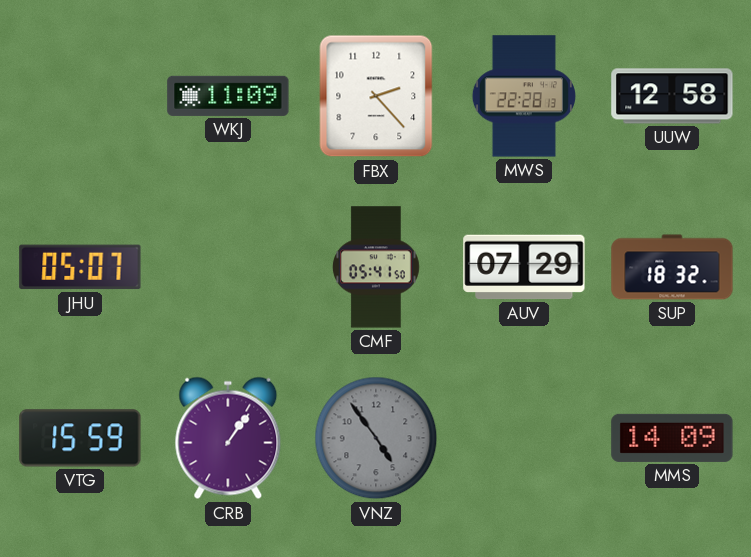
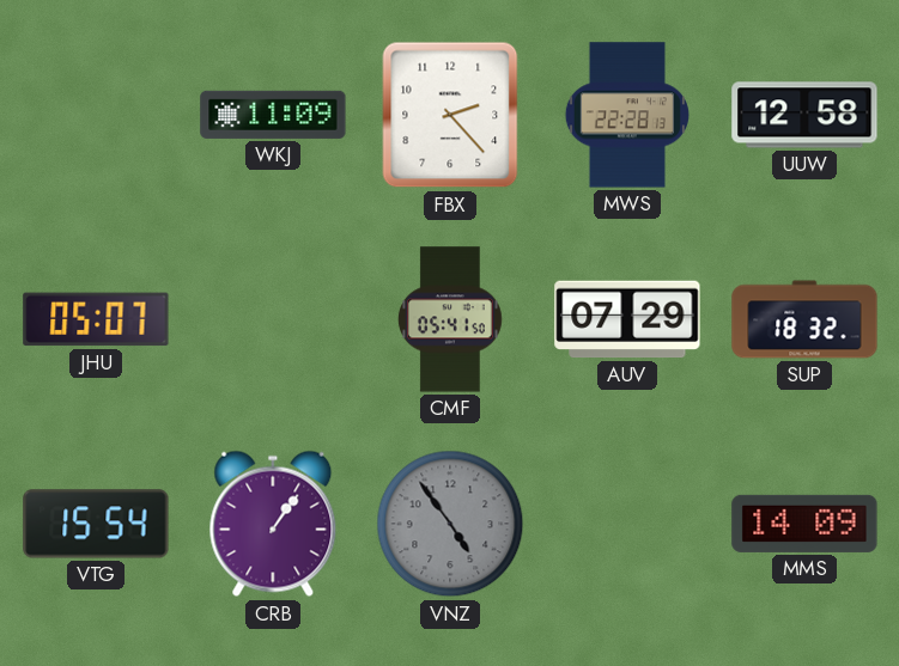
VTG: 15:59 -> 15:54
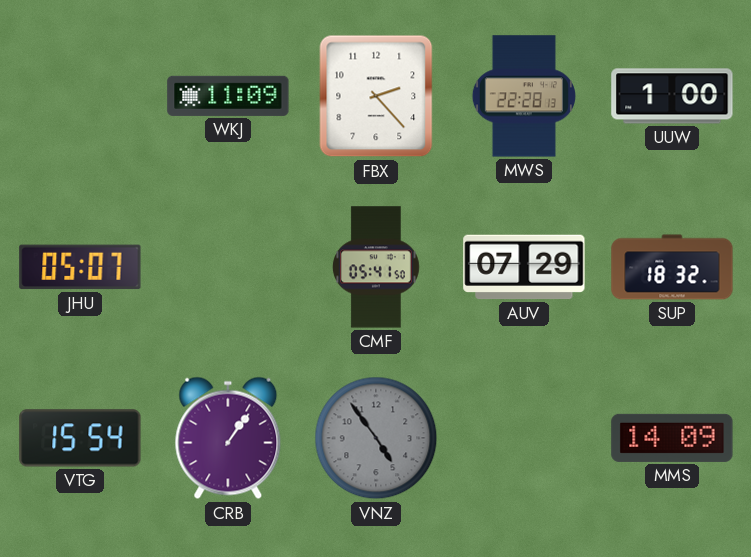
UUW: 12:58 -> 1:00
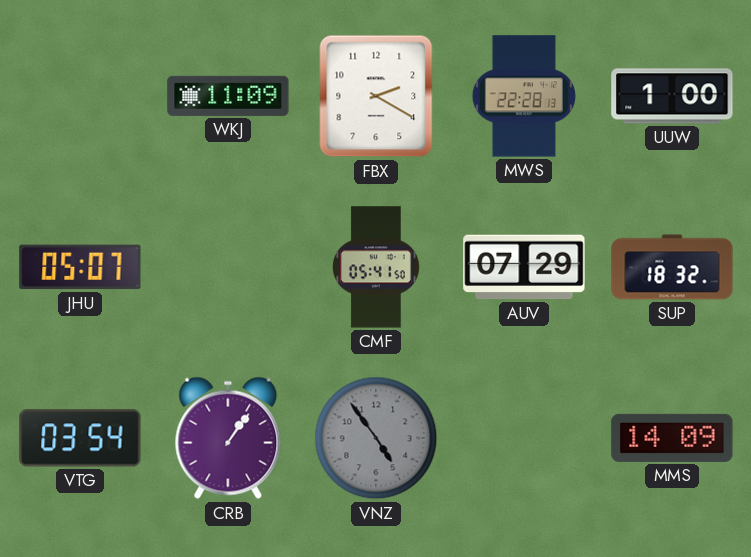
FBX: 2:23 -> 2:20
VTG: 15:54 -> 03:54
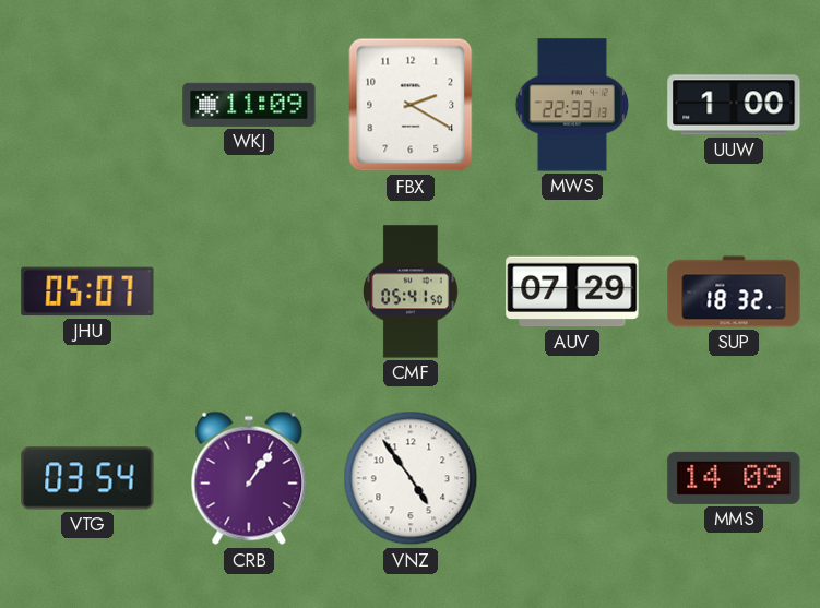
MWS: 22:28 -> 22:33
VNZ dial: grey -> white
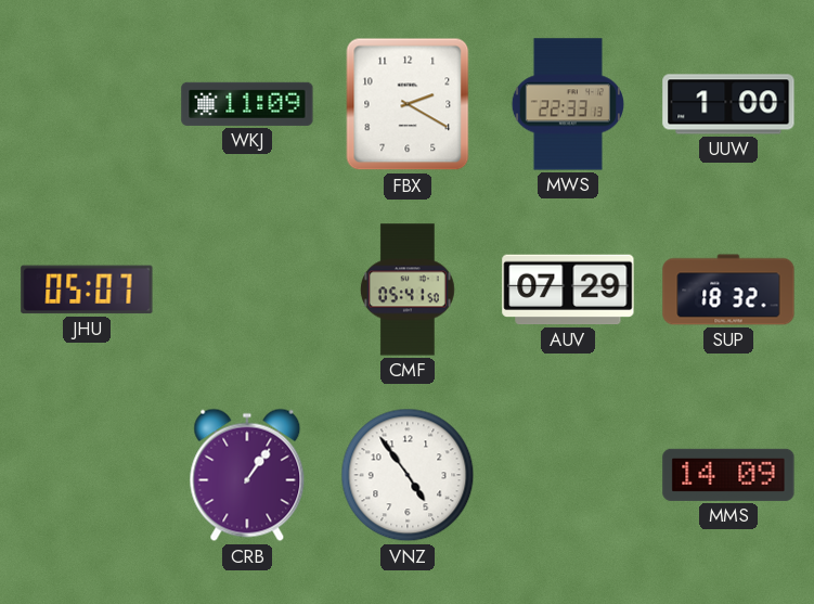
VTG: 03:54 -> none
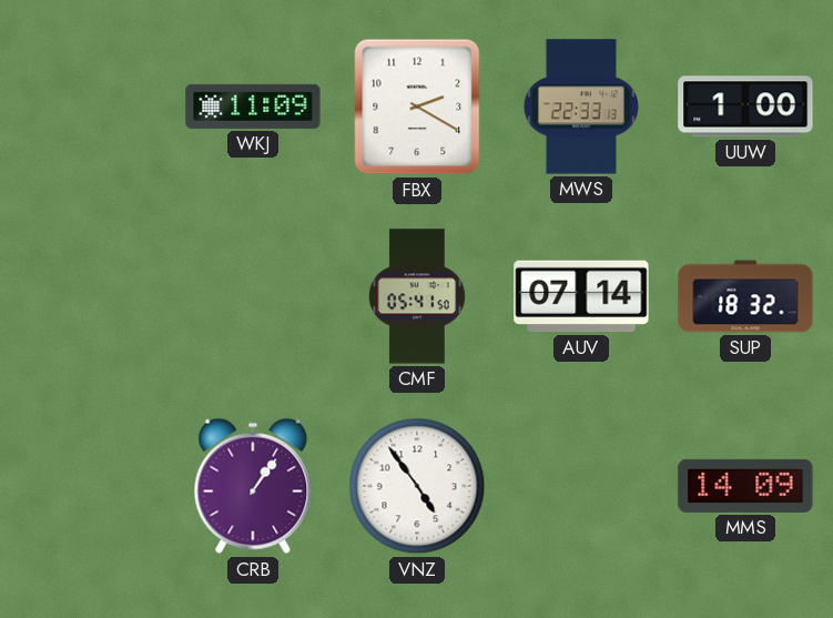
JHU: 05:07 -> none
AUV: 07:29 -> 07:14
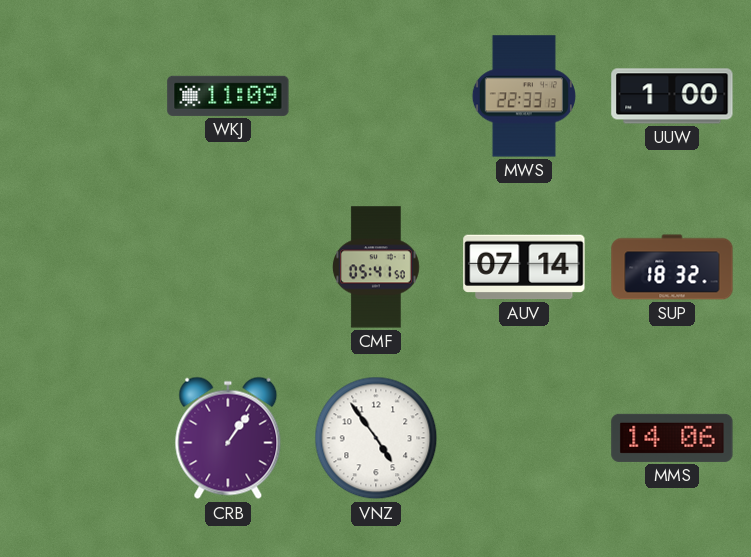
FBX: 2:20 -> none
MMS: 14:09 -> 14:06
